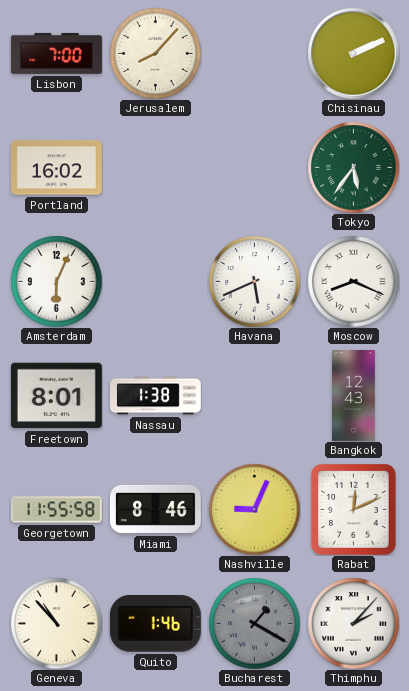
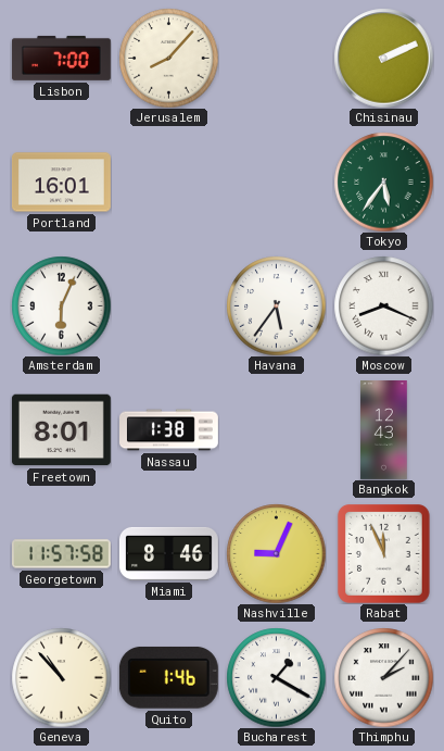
Portland: 16:02 -> 16:01
Havana: 5:41 -> 5:36
Georgetown: 11:55 -> 11:57
Rabat: 12:11 -> 11:56
Bucharest dial: grey -> white
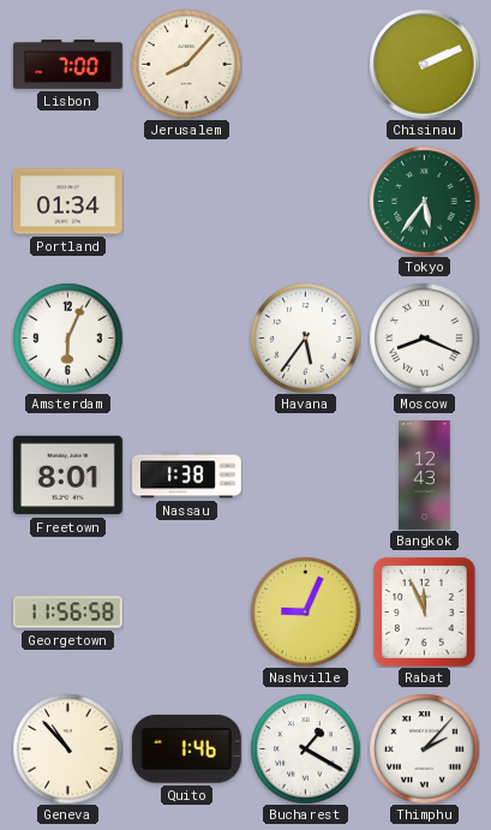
Portland: 16:01 -> 01:34
Georgetown: 11:57 -> 11:56
Miami: 8:46 -> none
